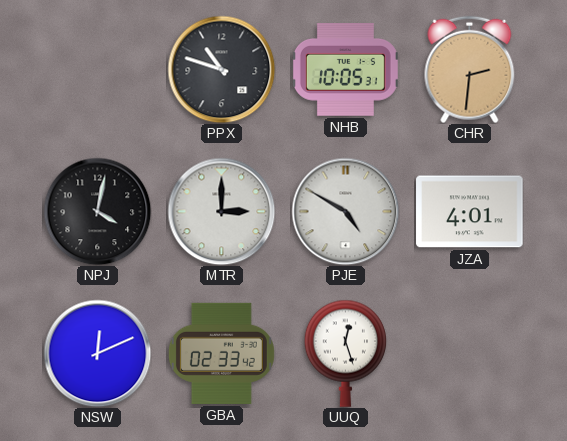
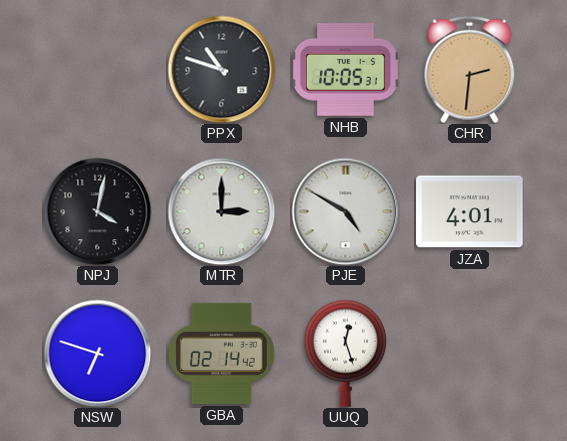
NSW: 12:11 -> 6:48
GBA: 02:33 -> 02:14
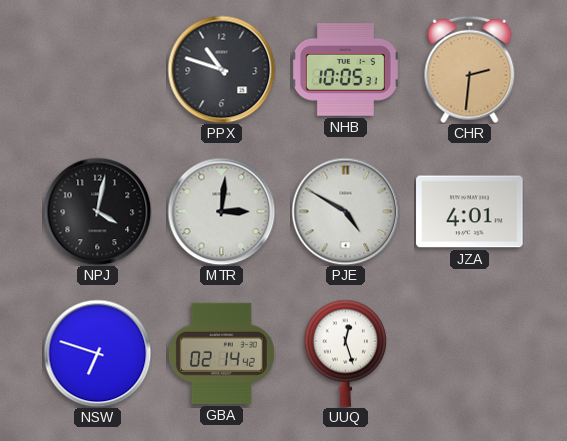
MTR: 3:00 -> 3:01
